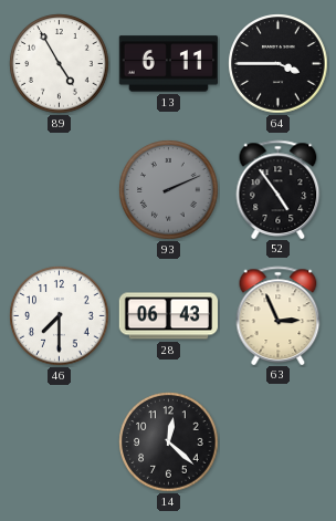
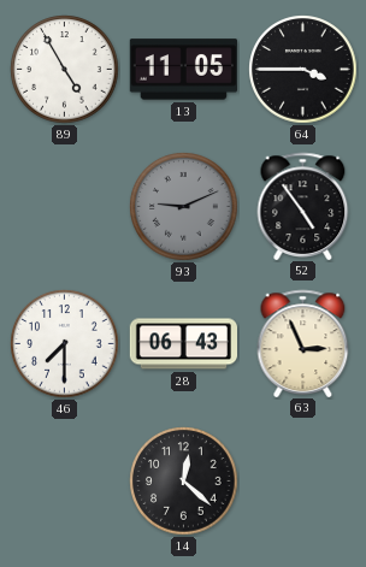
13: 6:11 -> 11:05
93: 2:11 -> 9:11
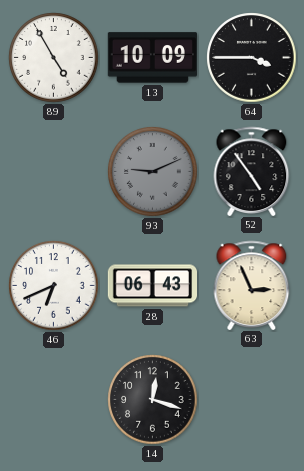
13: 11:05 -> 10:09
46: 7:30 -> 6:41
14: 12:22 -> 12:18
